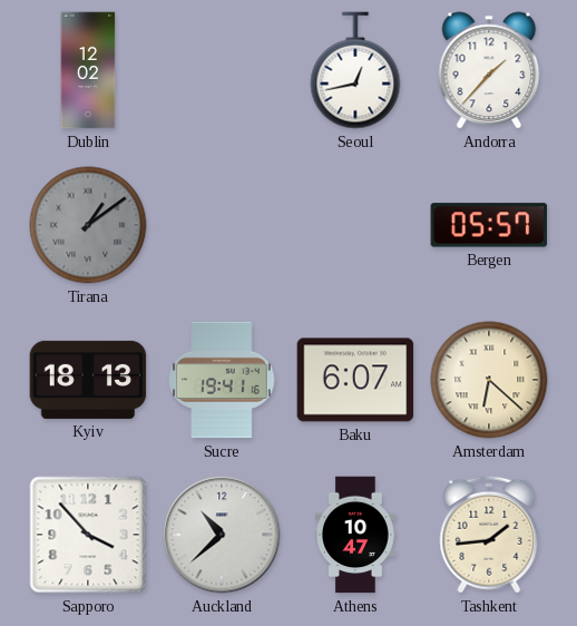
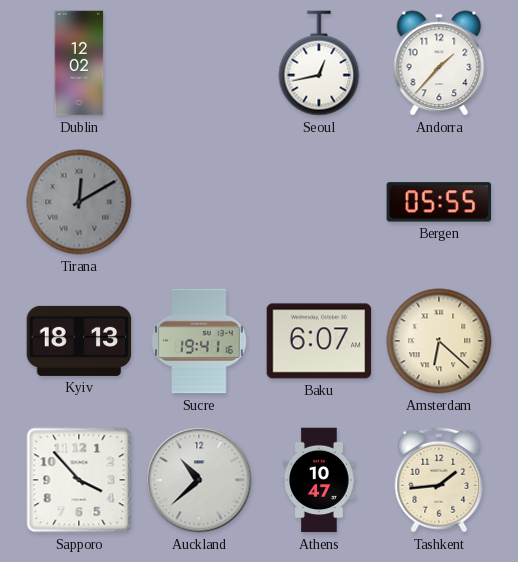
Tirana: 1:09 -> 12:10
Bergen: 05:57 -> 05:55
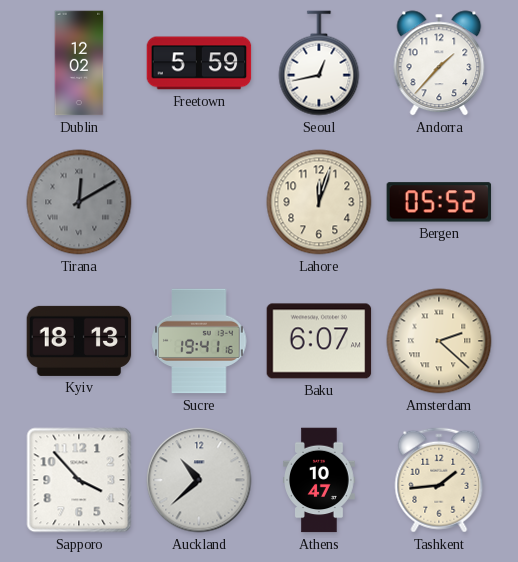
Freetown: none -> 5:59
Lahore: none -> 12:03
Bergen: 05:55 -> 05:52
Amsterdam: 6:22 -> 2:22
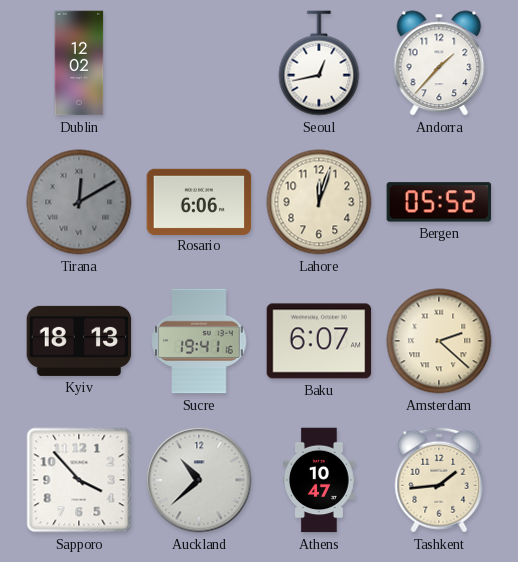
Freetown: 5:59 -> none
Rosario: none -> 6:06
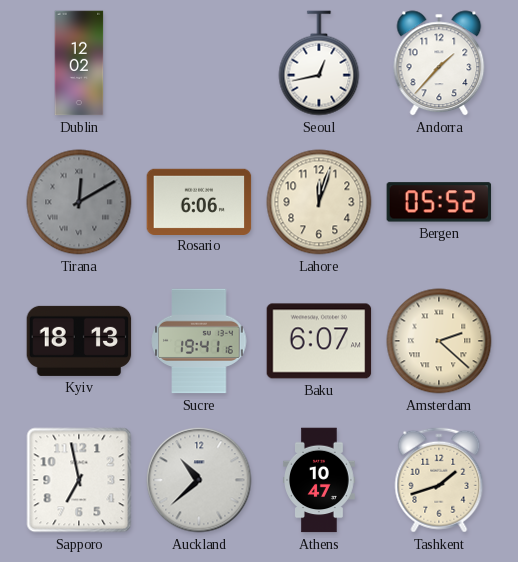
Sapporo: 3:53 -> 6:58
Tashkent: 1:44 -> 1:42
